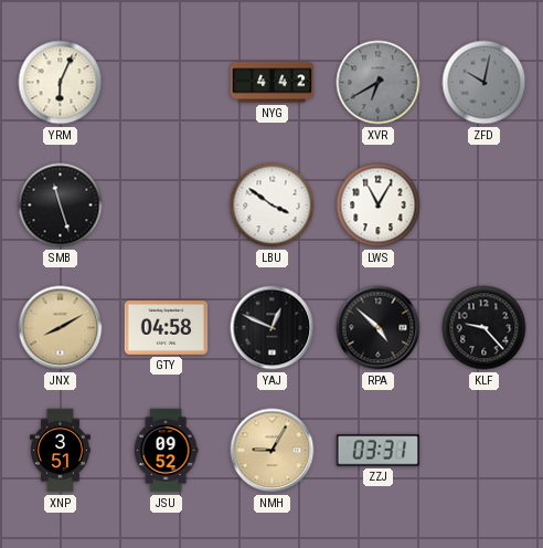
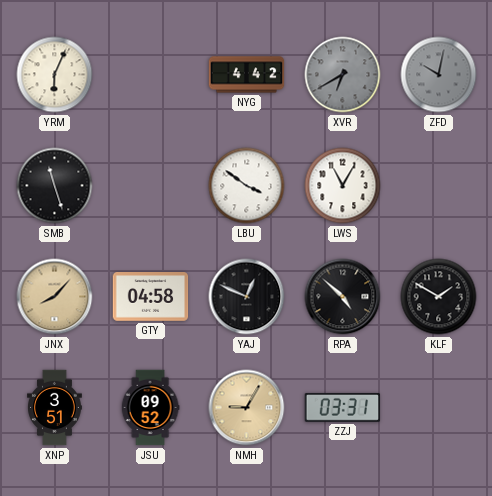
JNX: 8:10 -> 8:07
KLF: 9:23 -> 1:50
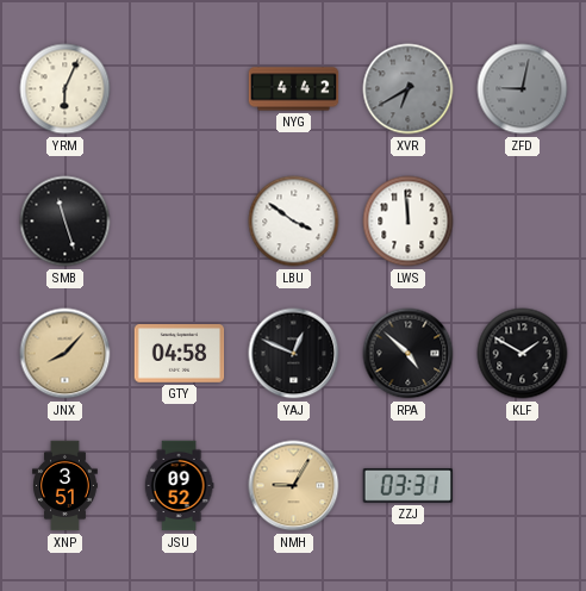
ZFD: 10:02 -> 9:02
LWS: 11:05 -> 11:59
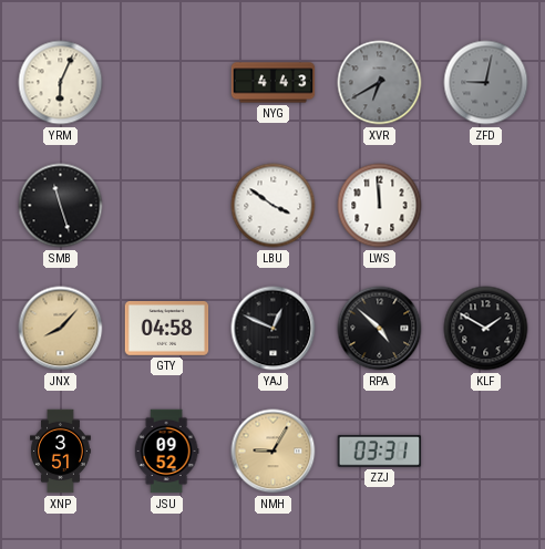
NYG: 4:42 -> 4:43
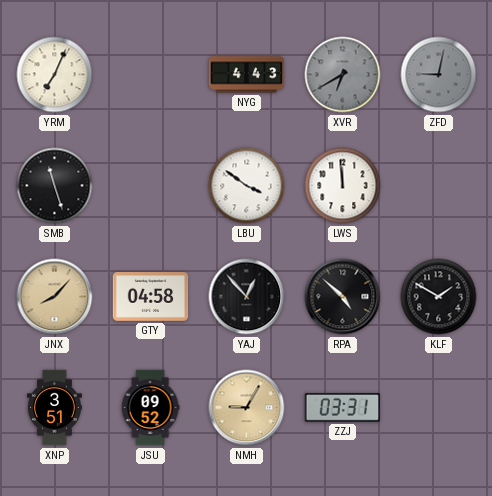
YRM: 6:04 -> 7:04
YAJ: 12:49 -> 12:53
